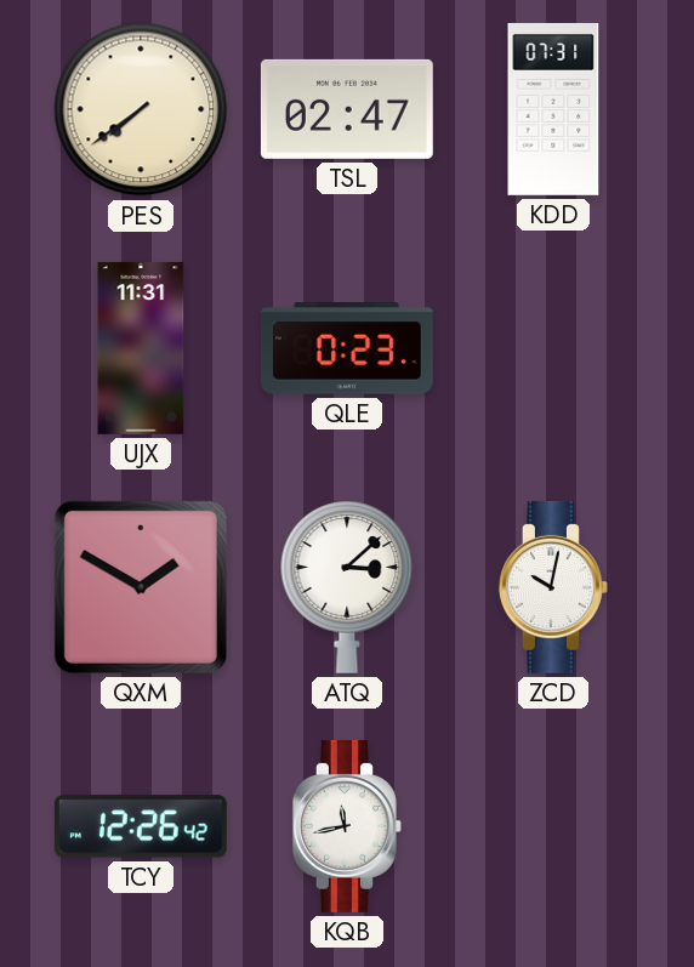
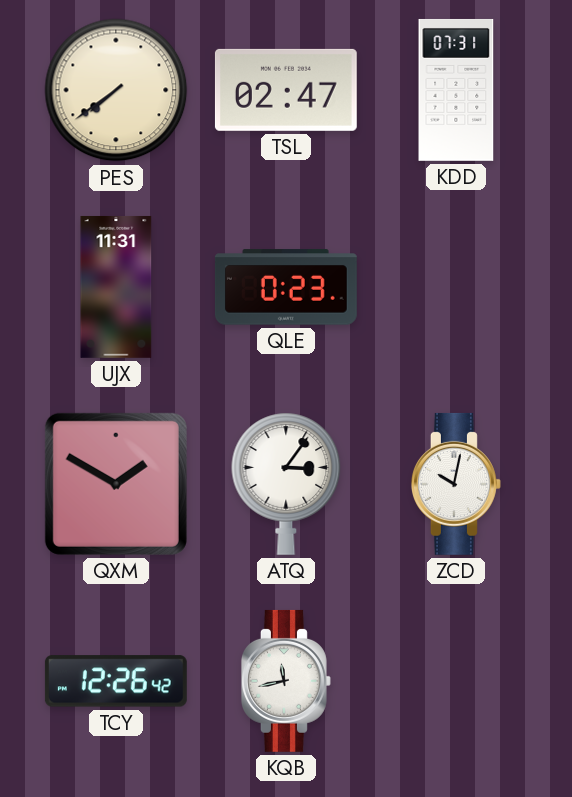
ATQ: 3:08 -> 3:06
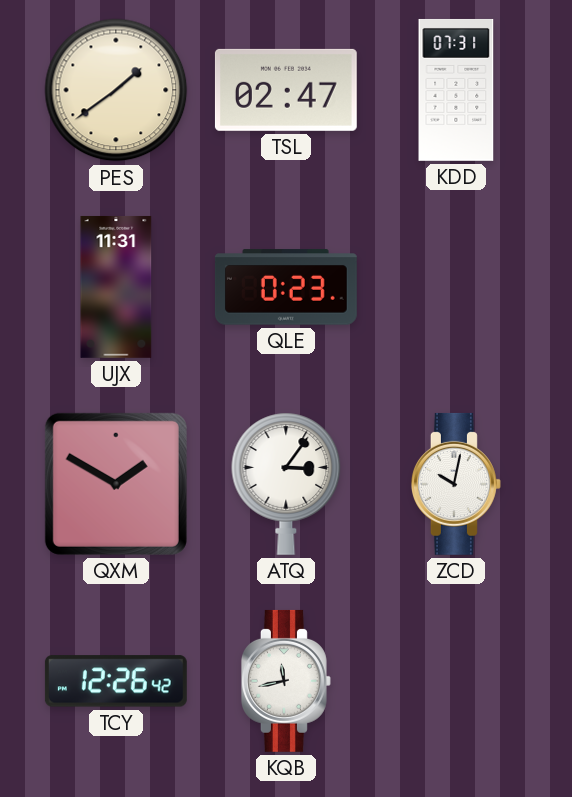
PES: 7:39 -> 1:39
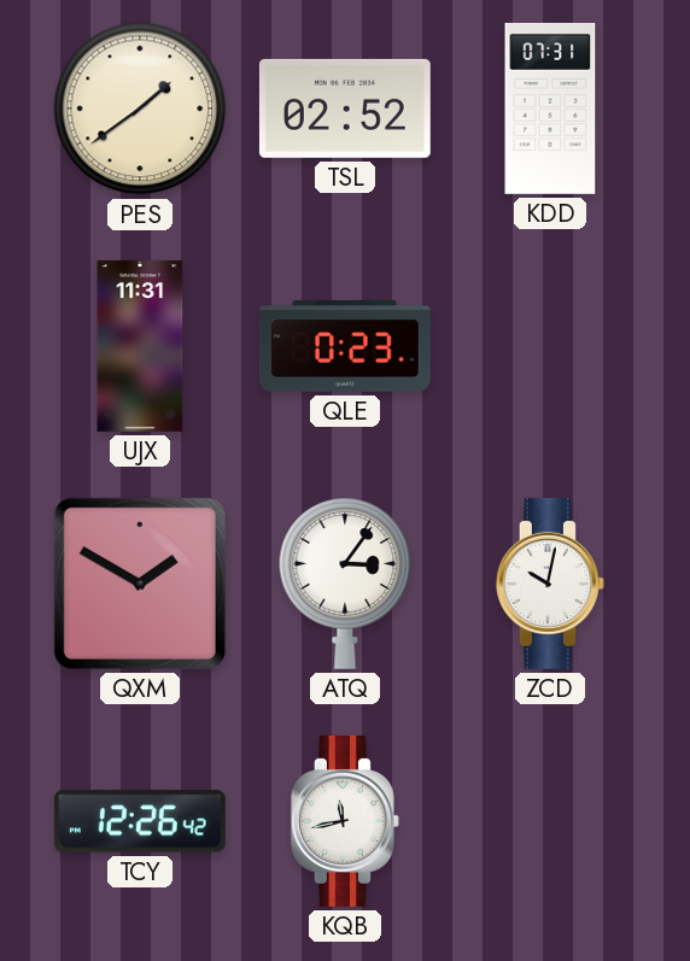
TSL: 02:47 -> 02:52
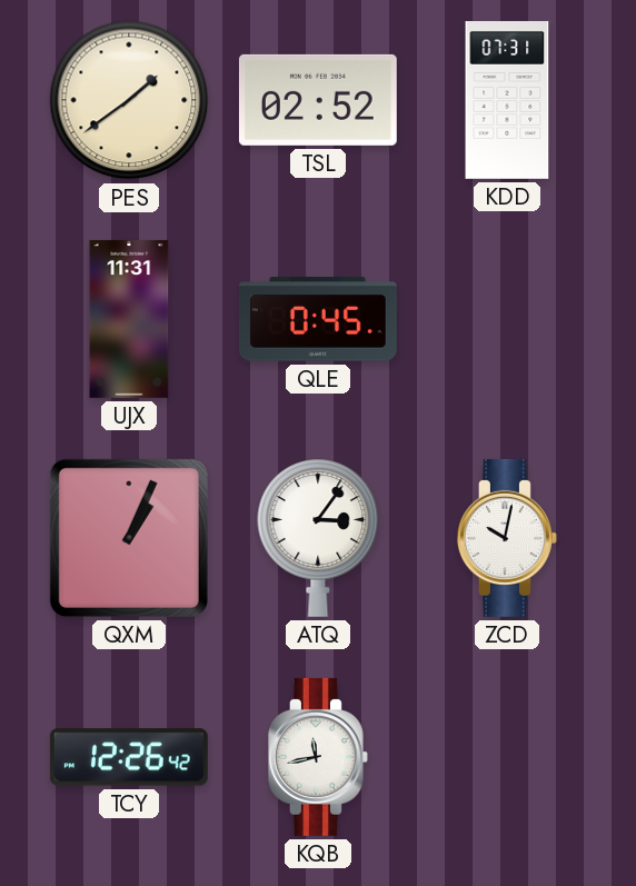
QLE: 0:23 -> 0:45
QXM: 1:50 -> 1:04
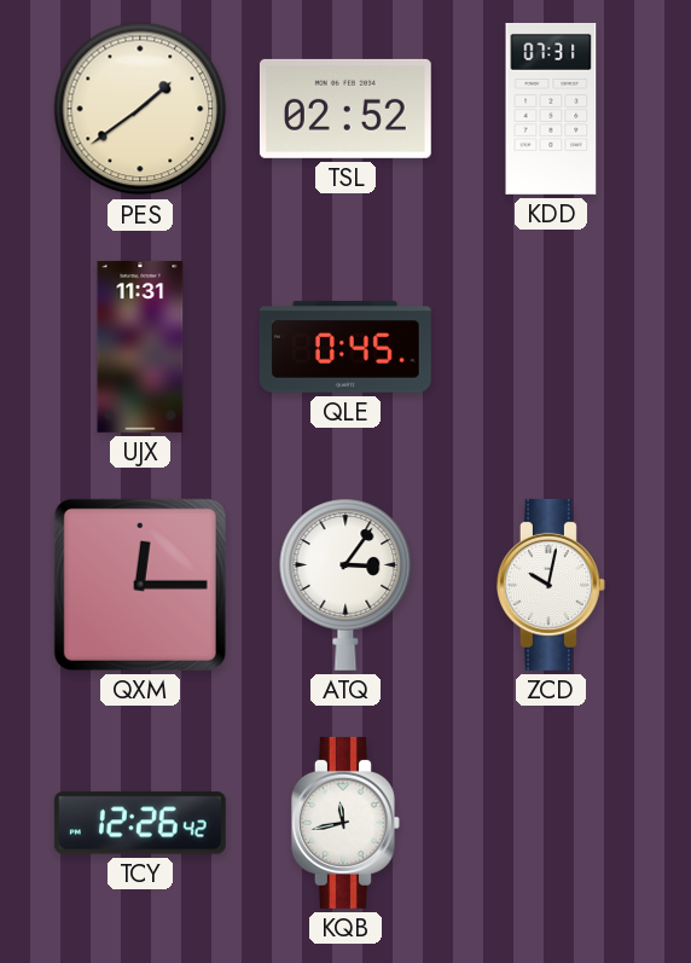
QXM: 1:04 -> 12:15
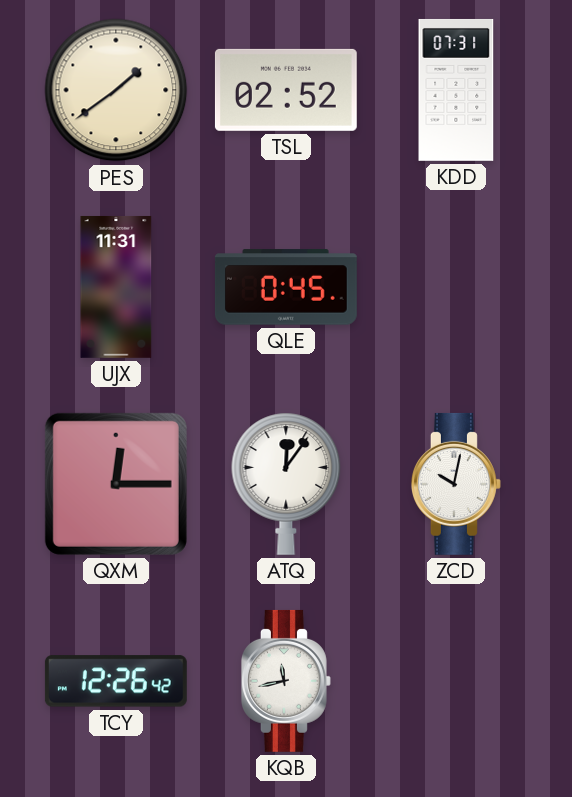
ATQ: 3:06 -> 12:06
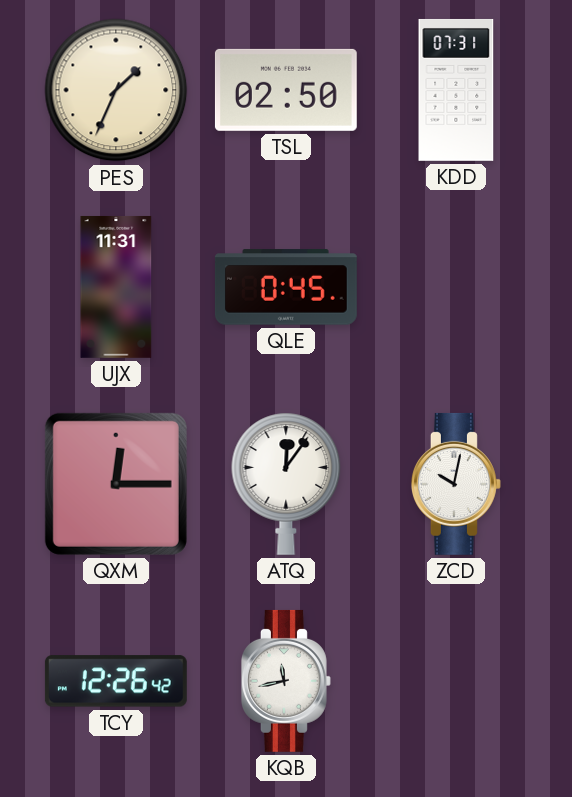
PES: 1:39 -> 1:34
TSL: 02:52 -> 02:50
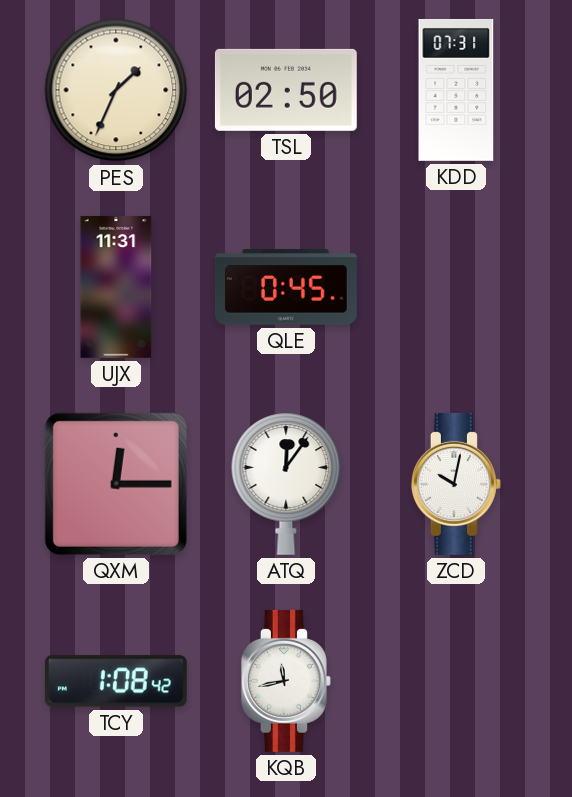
TCY: 12:26 -> 1:08
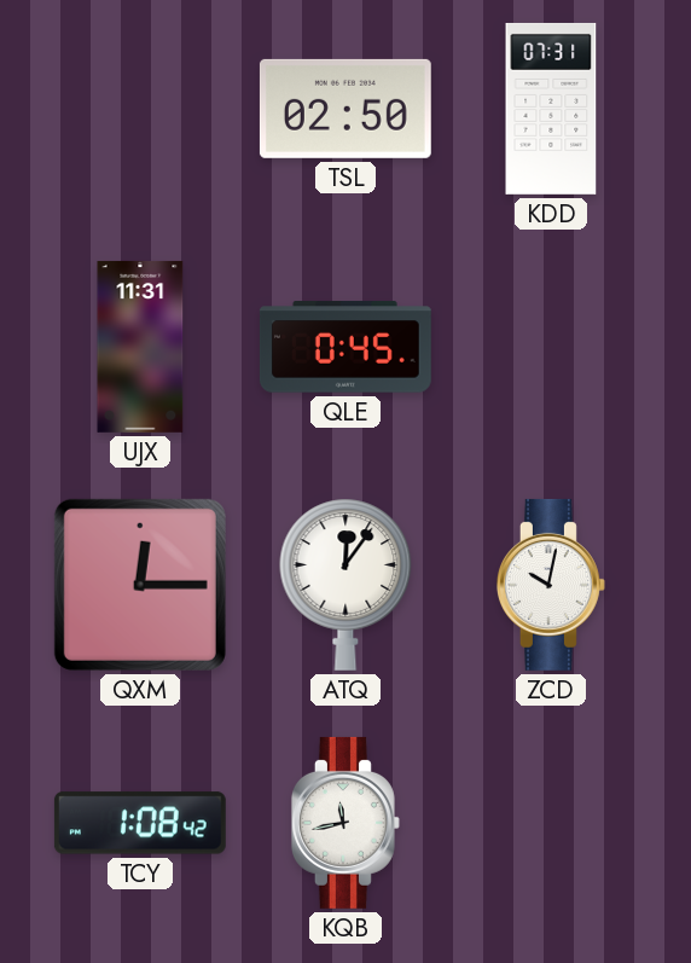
PES: 1:34 -> none
